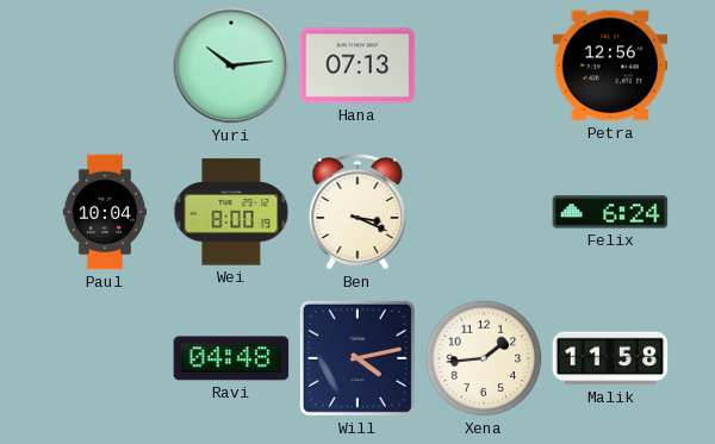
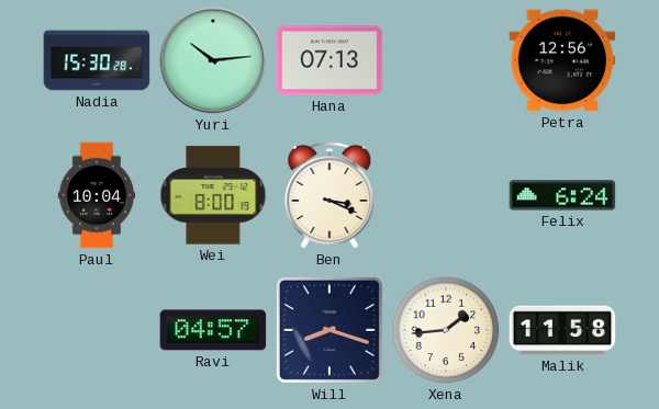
Nadia: none -> 15:30
Ravi: 04:48 -> 04:57
Will: 4:13 -> 8:18
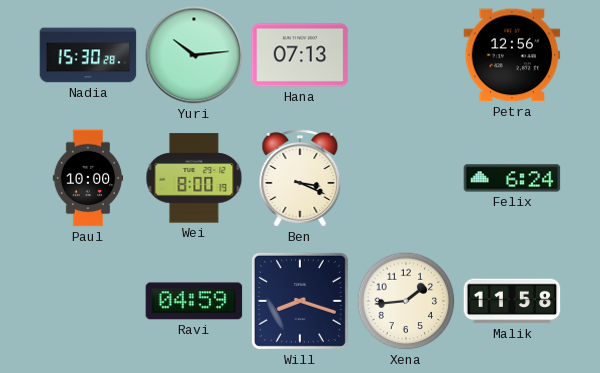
Paul: 10:04 -> 10:00
Ravi: 04:57 -> 04:59
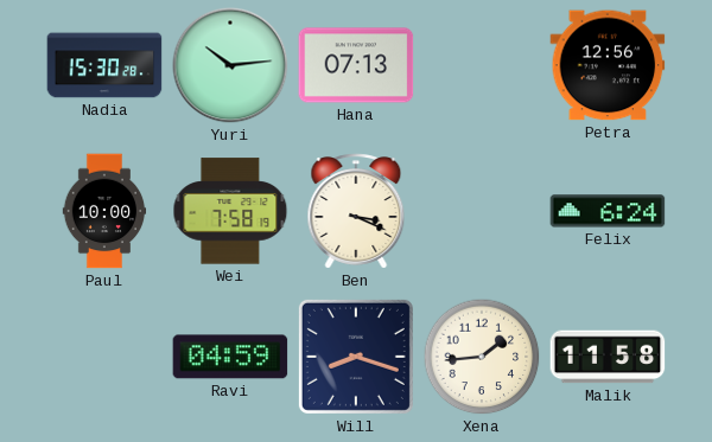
Wei: 8:00 -> 7:58
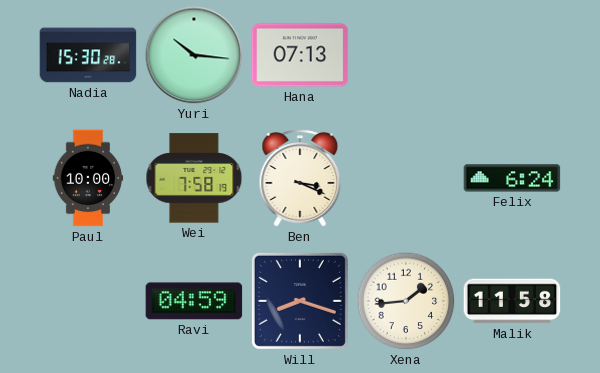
Yuri: 10:14 -> 10:16
Petra: 12:56 -> none
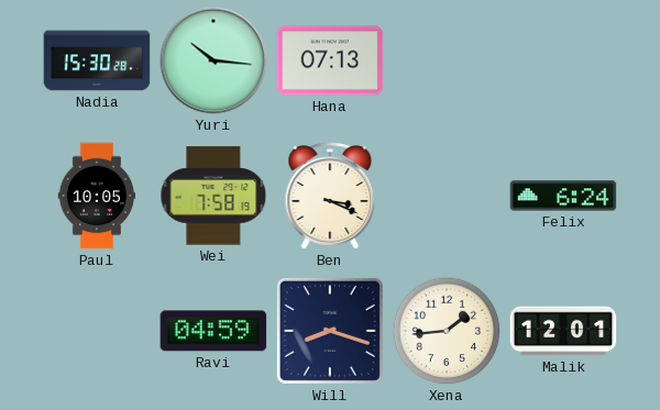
Paul: 10:00 -> 10:05
Malik: 11:58 -> 12:01
